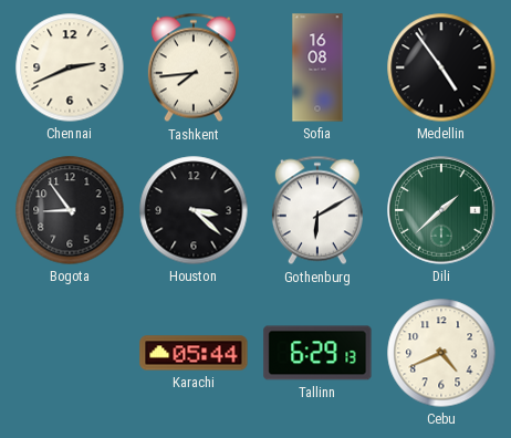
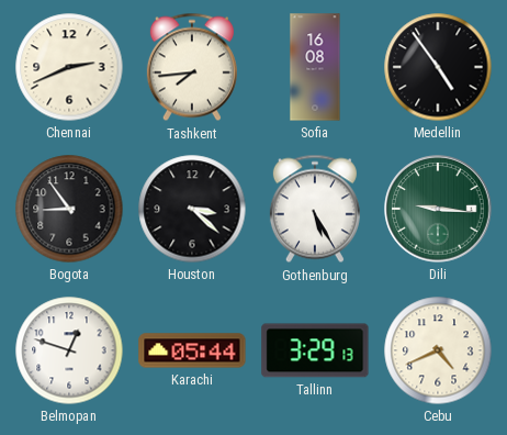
Gothenburg: 6:10 -> 5:25
Dili: 1:38 -> 9:16
Belmopan: none -> 12:48
Tallinn: 6:29 -> 3:29
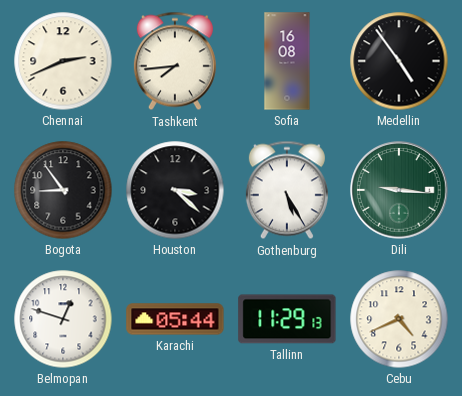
Tallinn: 3:29 -> 11:29
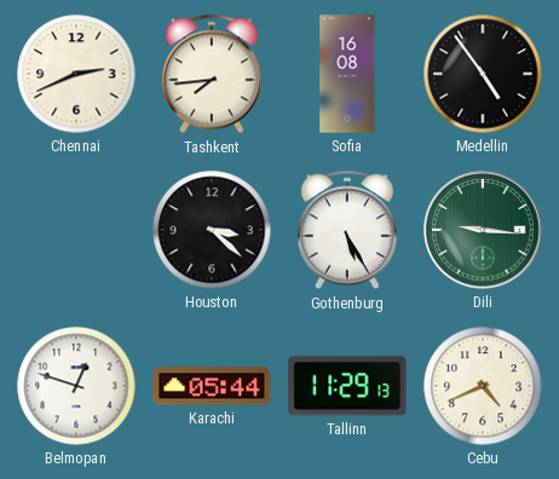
Bogota: 8:54 -> none
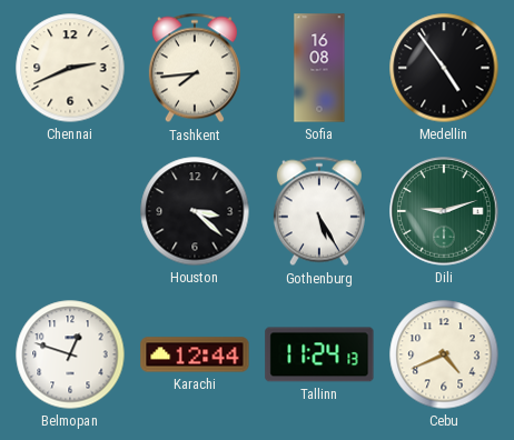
Dili: 9:16 -> 9:12
Karachi: 05:44 -> 12:44
Tallinn: 11:29 -> 11:24
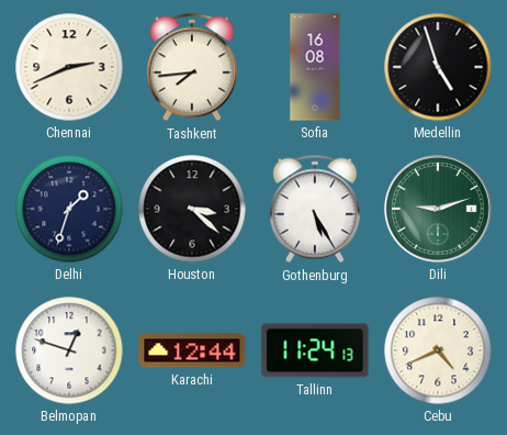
Medellin: 4:54 -> 4:57
Delhi: none -> 1:33
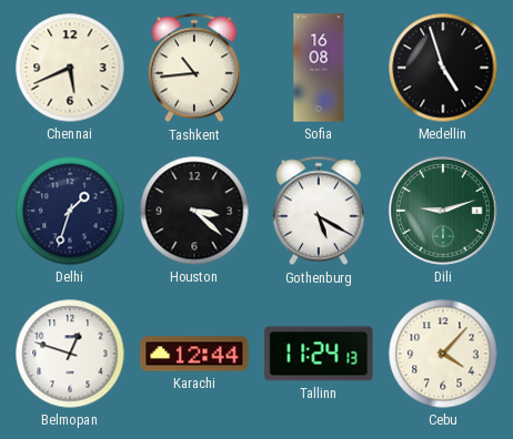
Chennai: 2:41 -> 5:41
Tashkent: 7:44 -> 10:44
Gothenburg: 5:25 -> 5:20
Cebu: 4:41 -> 4:07
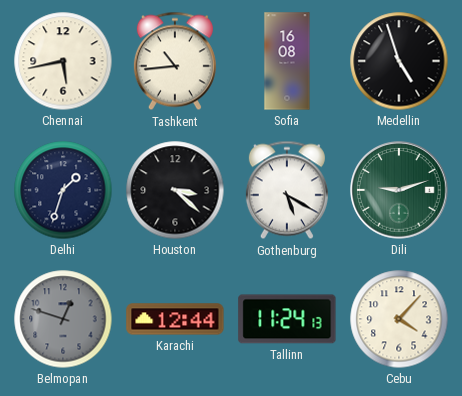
Chennai: 5:41 -> 5:43
Belmopan dial: white -> grey
